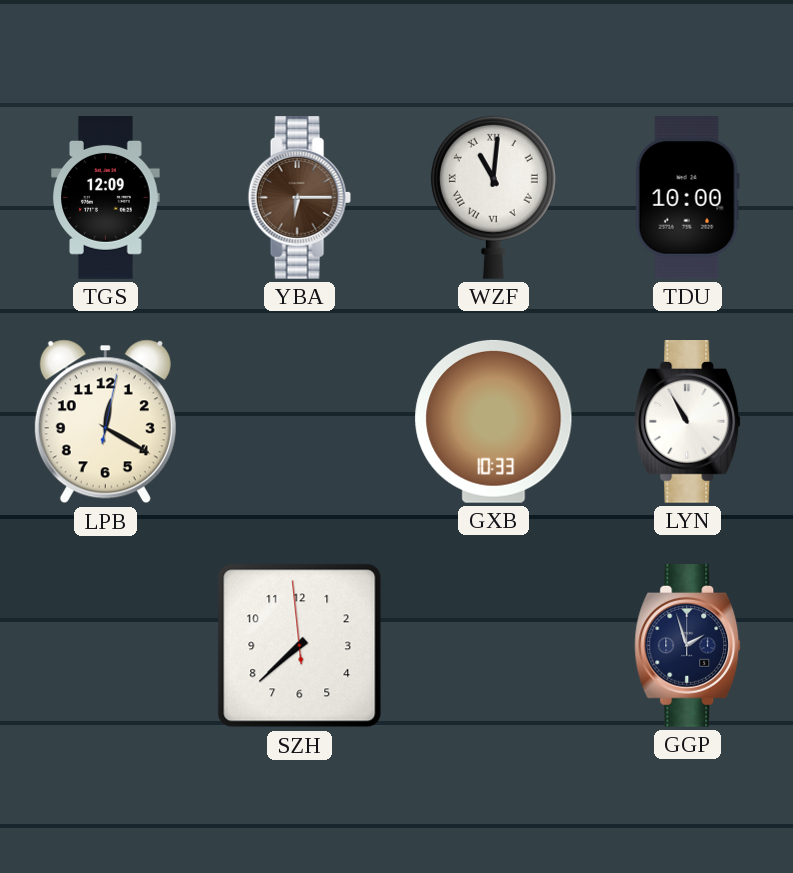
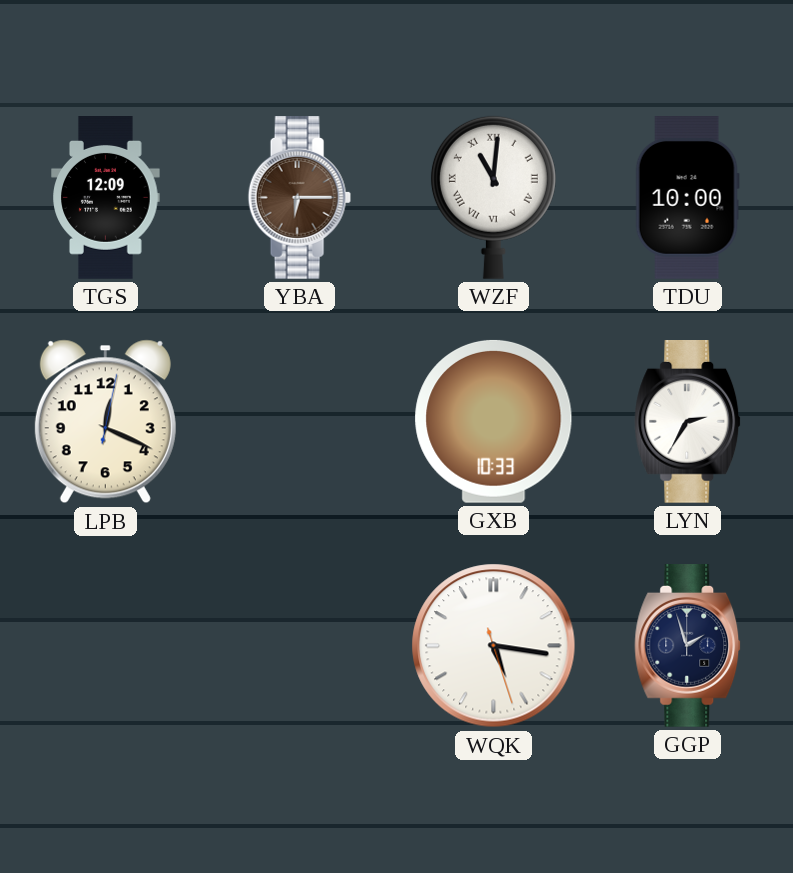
LPB: 12:20 -> 12:19
LYN: 10:55 -> 2:35
SZH: 7:37 -> none
WQK: none -> 5:16
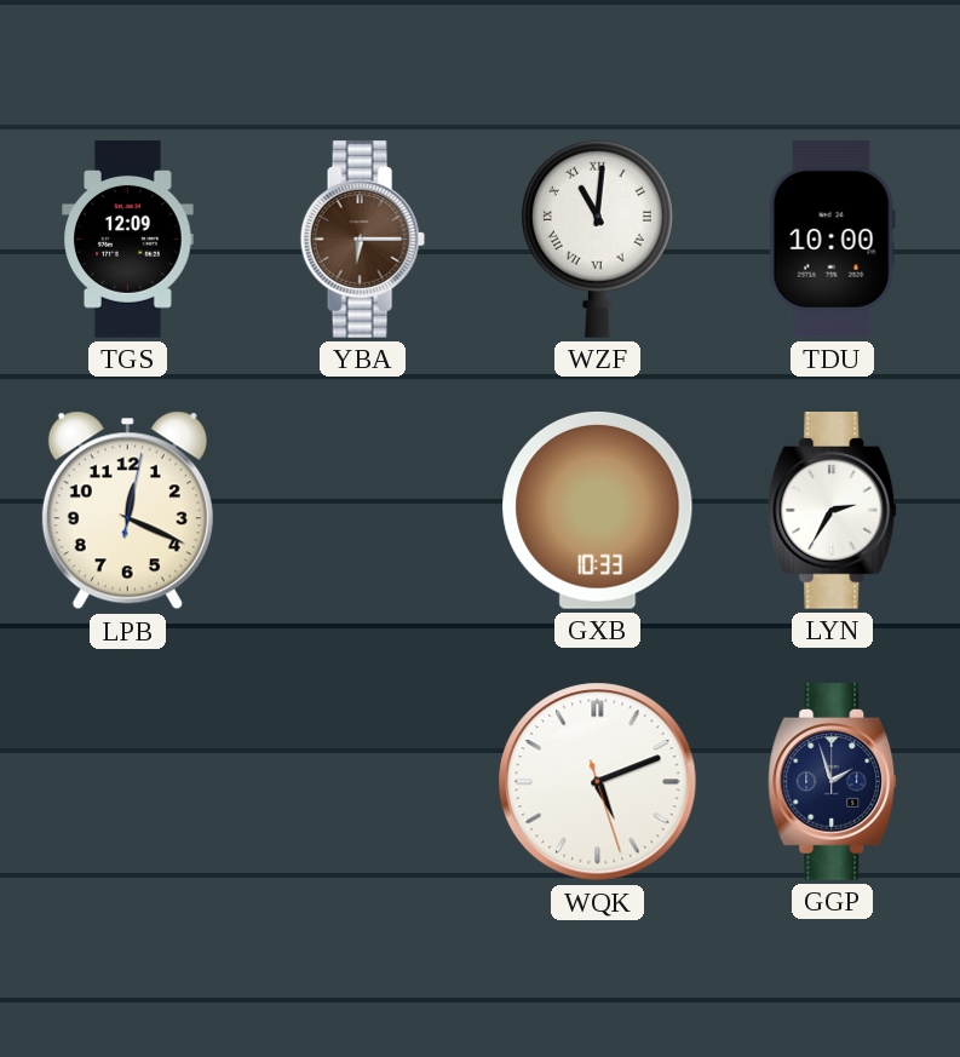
WQK: 5:16 -> 5:11
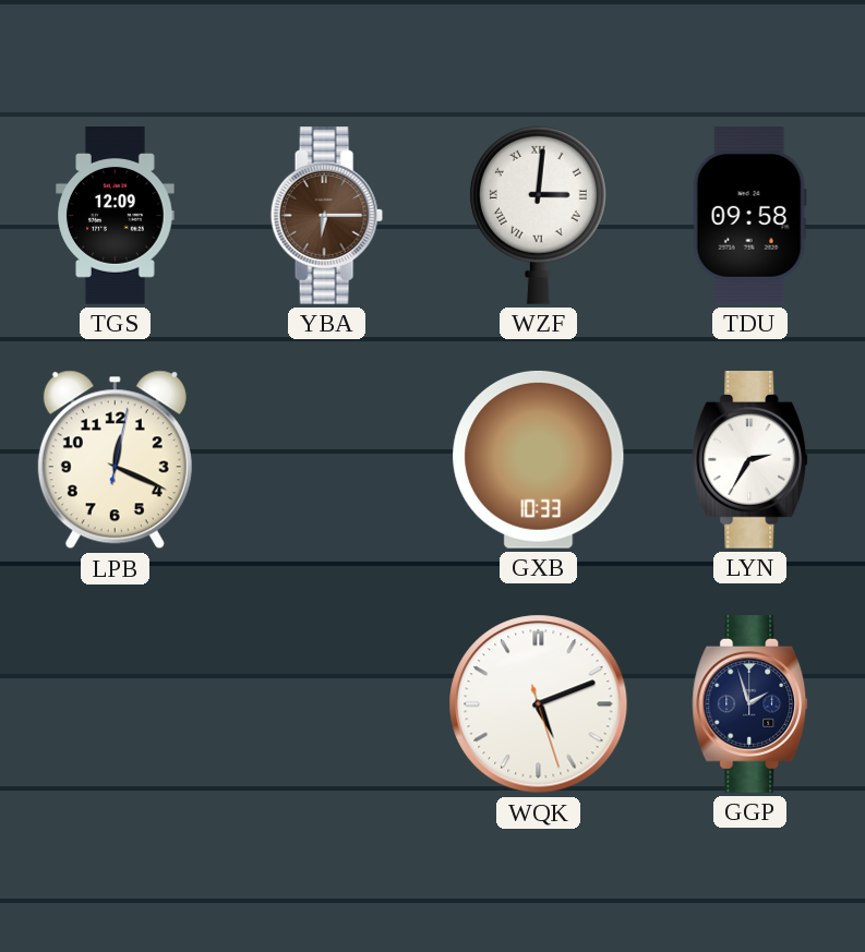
WZF: 11:01 -> 3:01
TDU: 10:00 -> 09:58
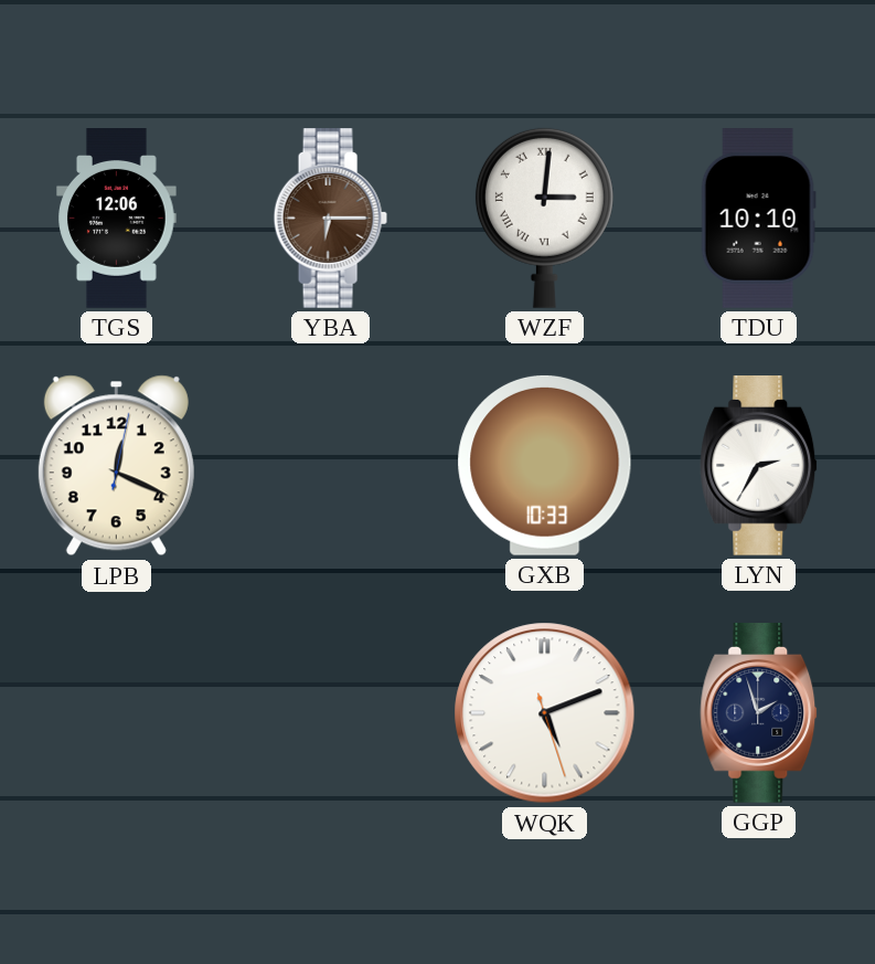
TGS: 12:09 -> 12:06
TDU: 09:58 -> 10:10
